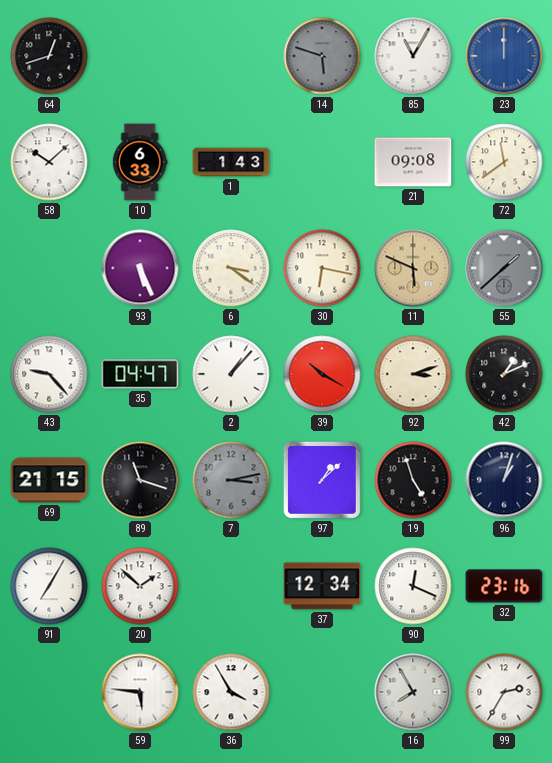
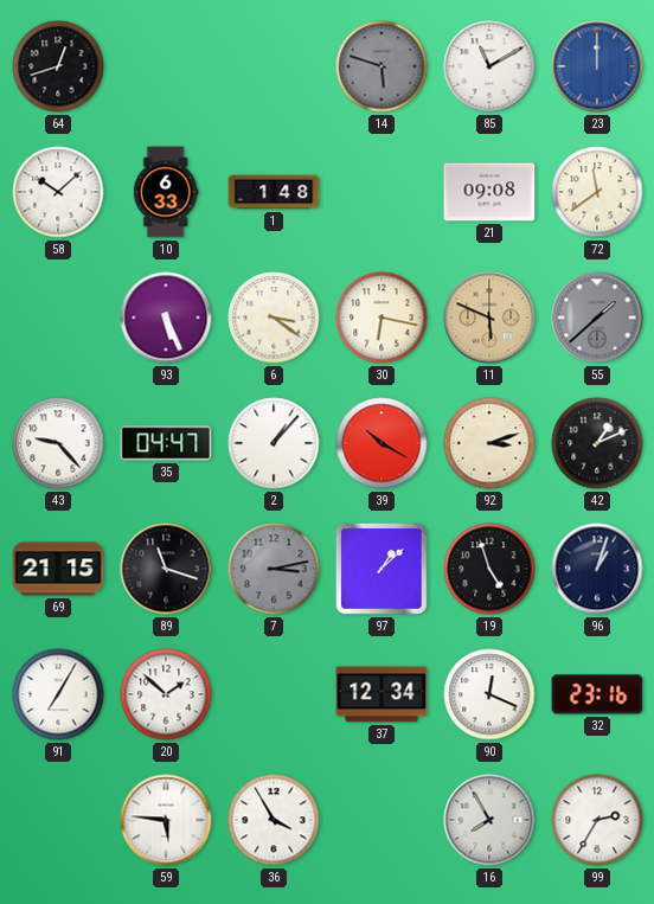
85: 11:05 -> 11:10
1: 1:43 -> 1:48
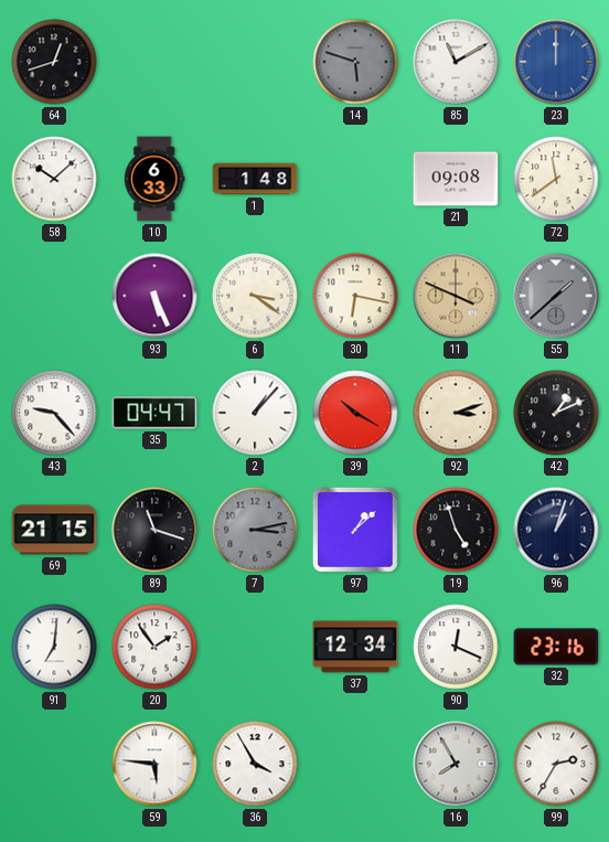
11: 5:49 -> 3:49
91: 7:05 -> 7:01
20: 1:52 -> 1:54
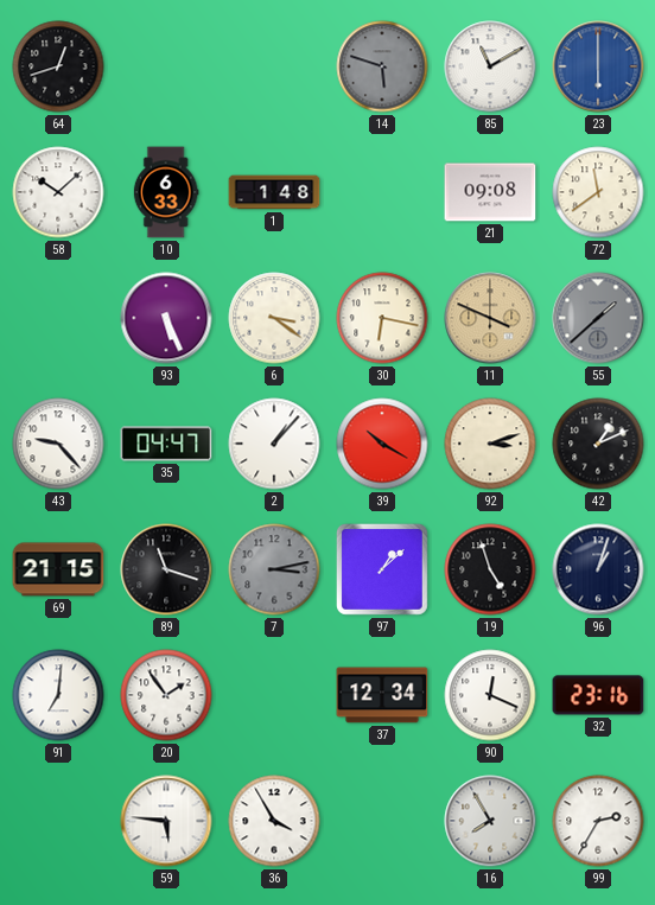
23: 12:00 -> 6:00
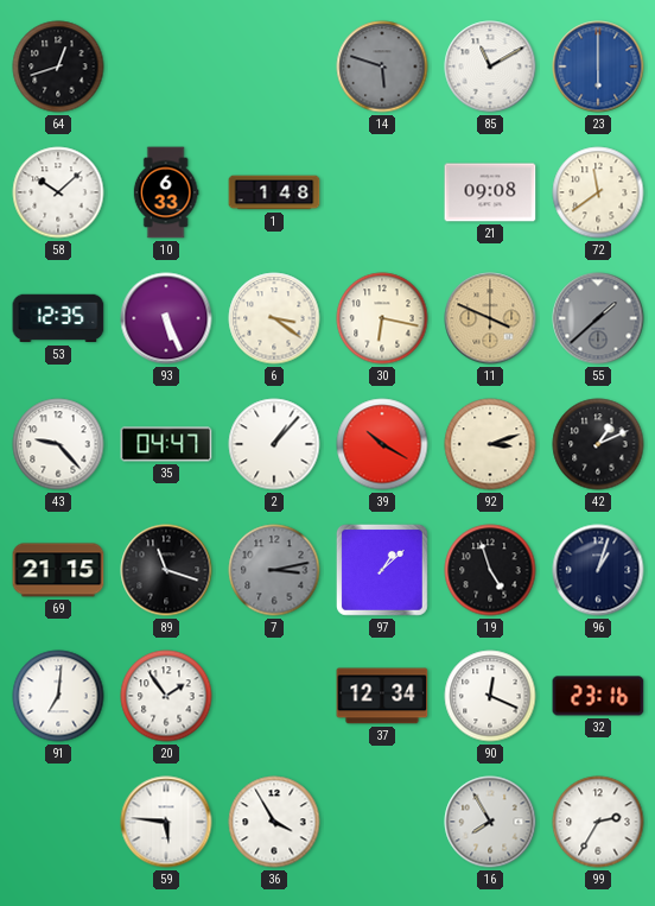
53: none -> 12:35
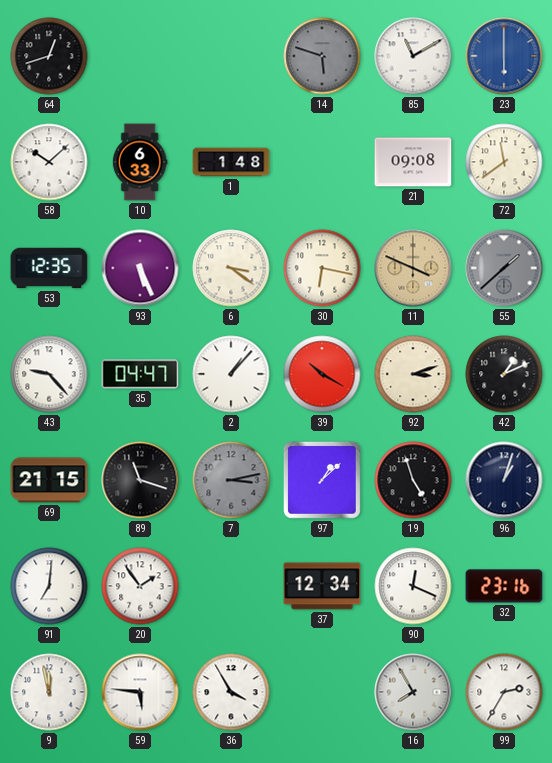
9: none -> 11:58
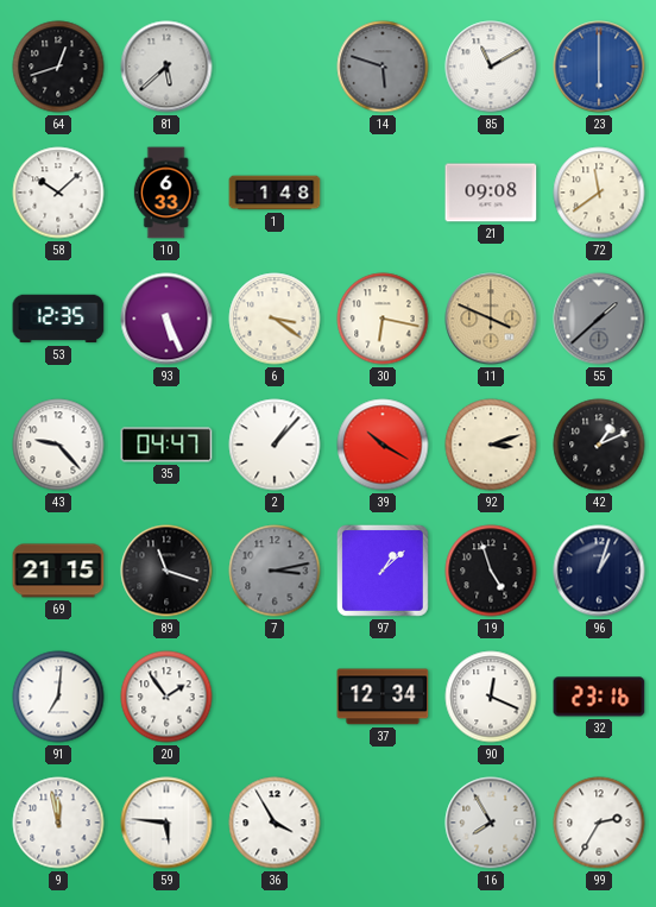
81: none -> 5:38
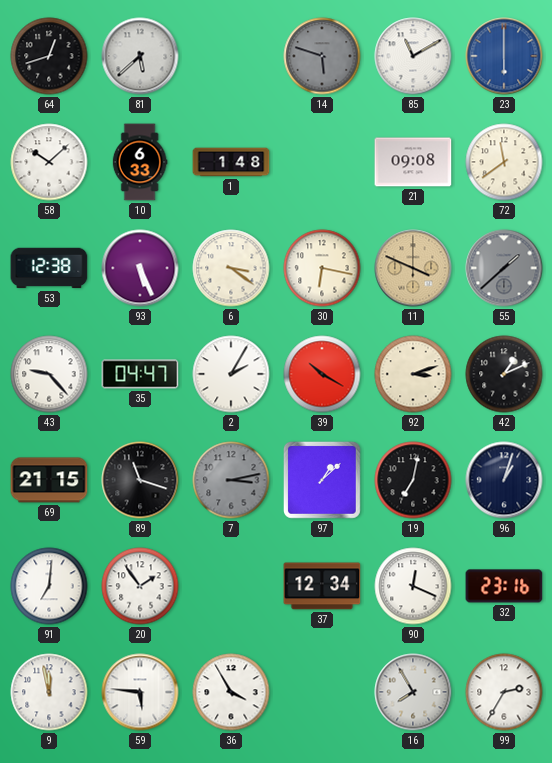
53: 12:35 -> 12:38
2: 1:07 -> 2:05
19: 4:57 -> 7:02
